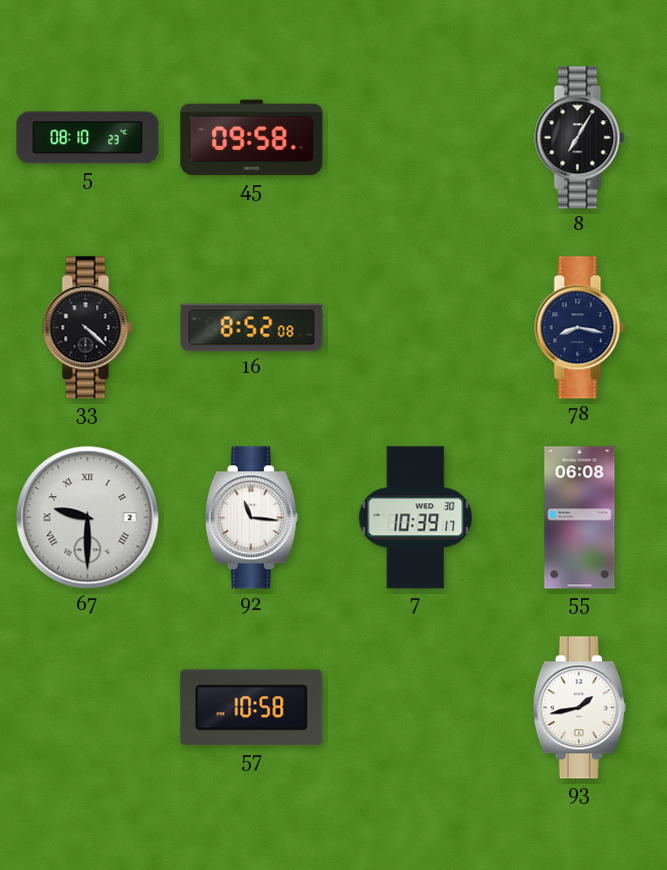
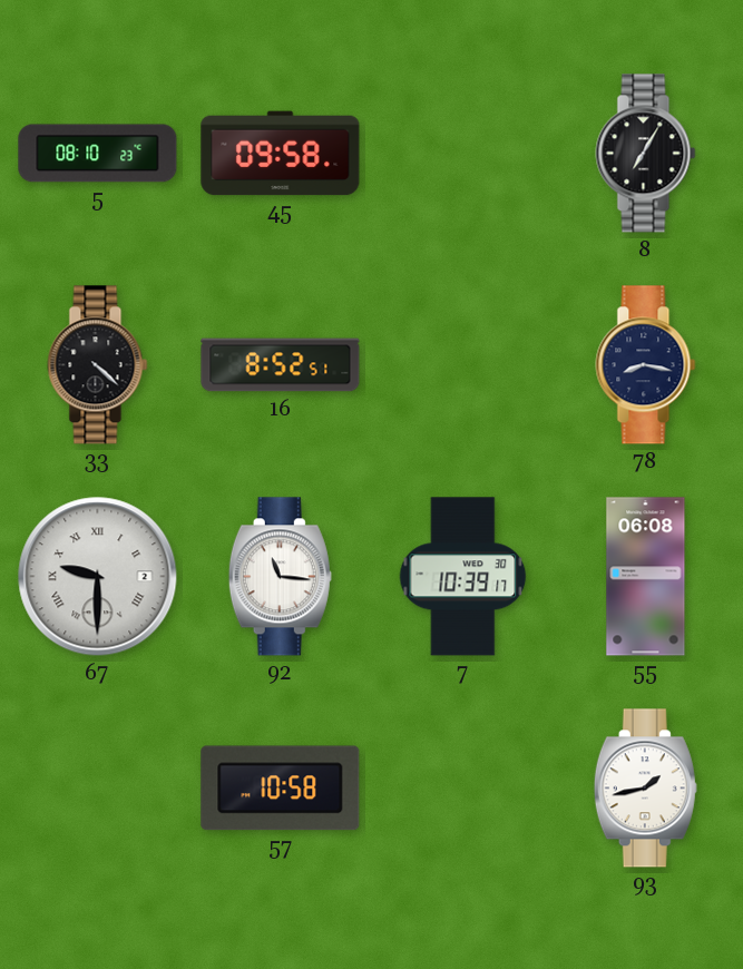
16: 8:52:08 -> 8:52:51
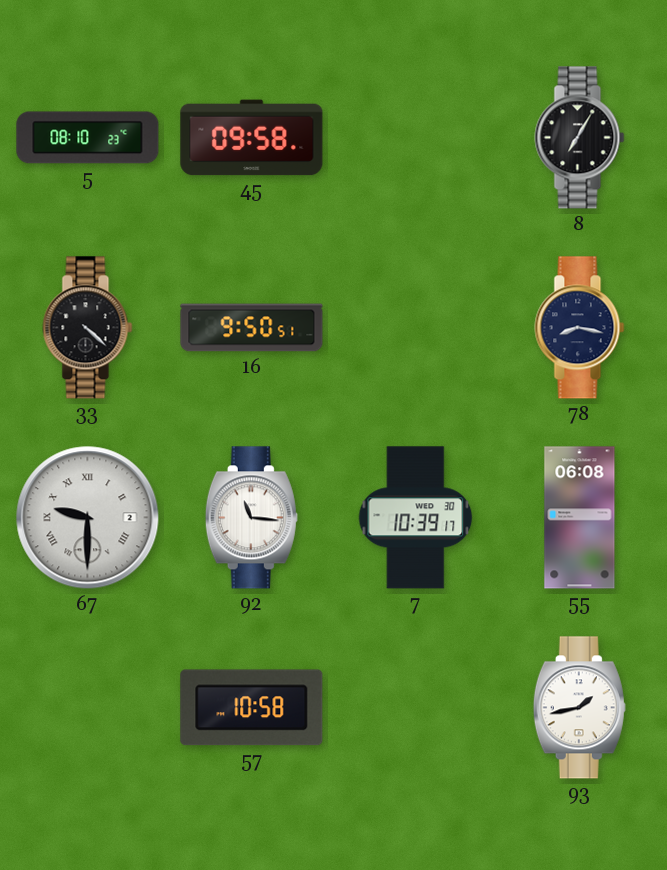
16: 8:52 -> 9:50
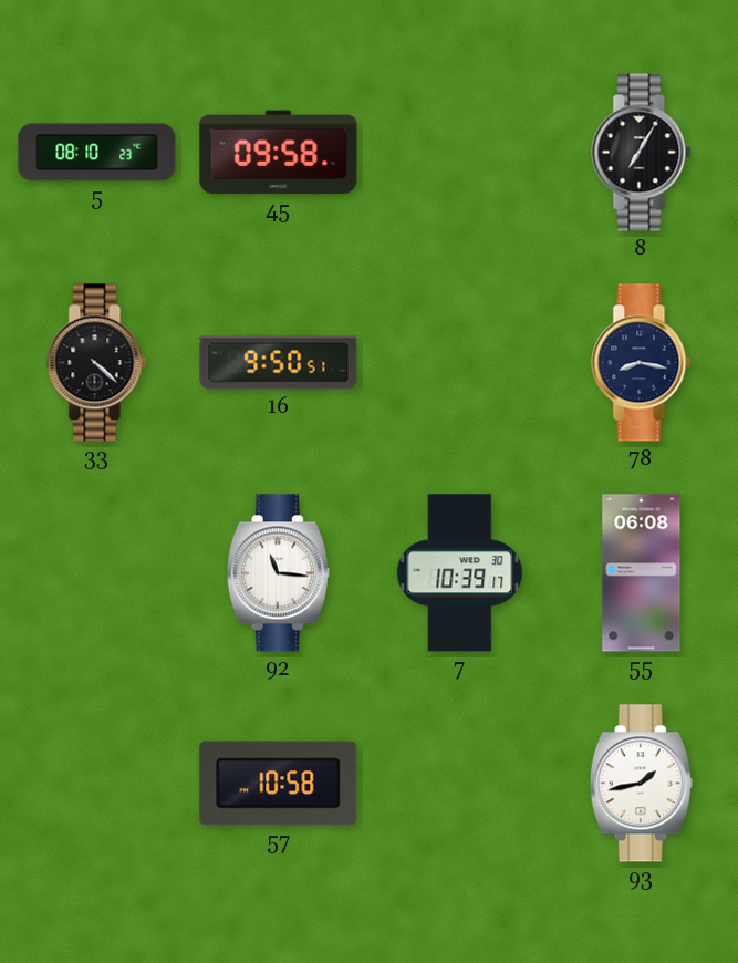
67: 9:30 -> none
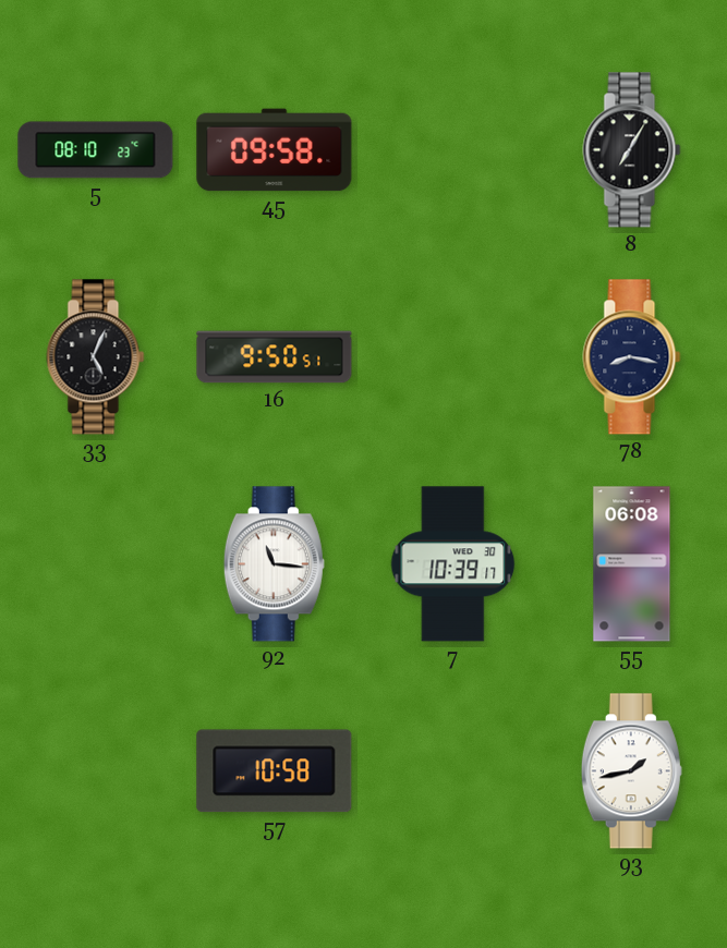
33: 4:22 -> 5:04
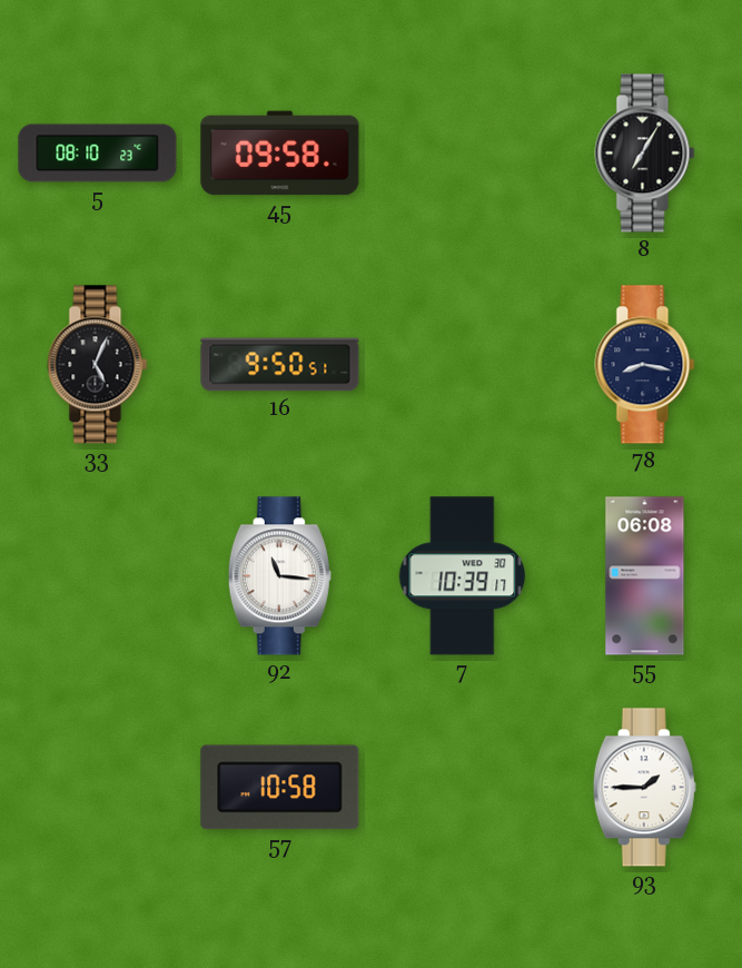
93: 1:43 -> 1:45
